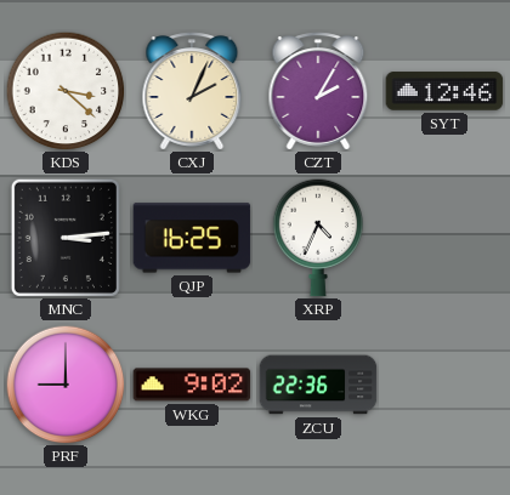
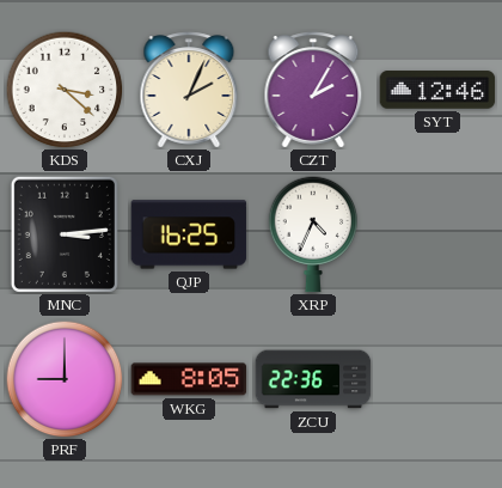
WKG: 9:02 -> 8:05
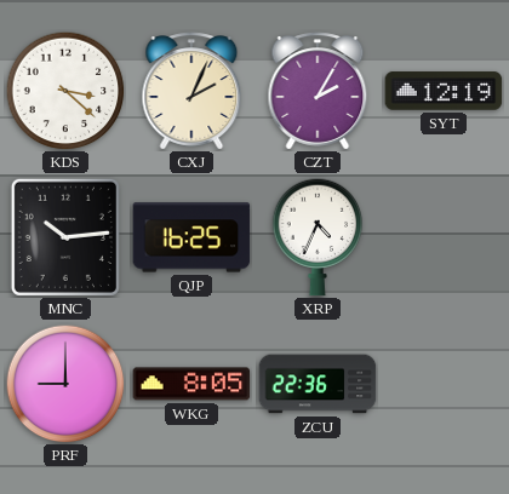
SYT: 12:46 -> 12:19
MNC: 3:14 -> 10:14
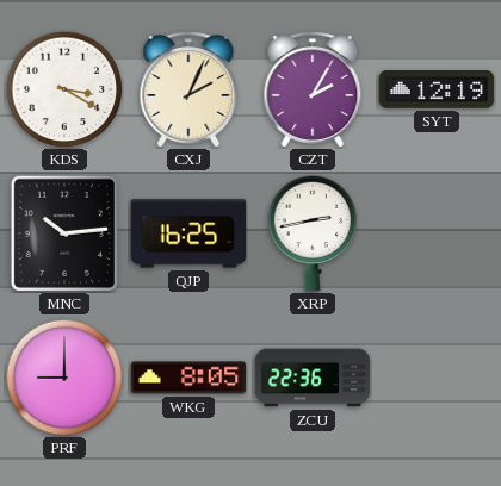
KDS: 3:22 -> 3:20
XRP: 4:34 -> 2:43
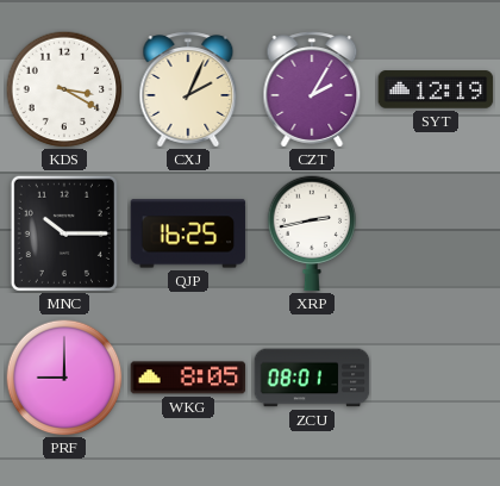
MNC: 10:14 -> 10:15
ZCU: 22:36 -> 08:01
